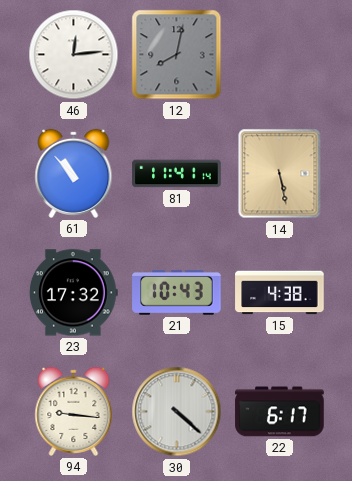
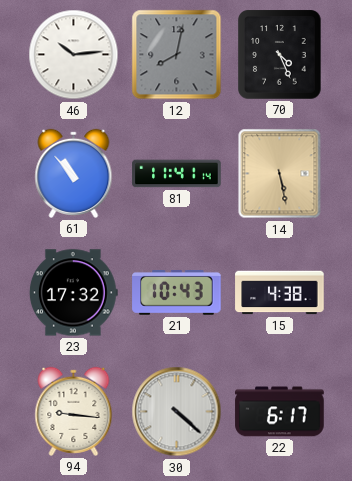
46: 12:14 -> 10:14
70: none -> 4:26
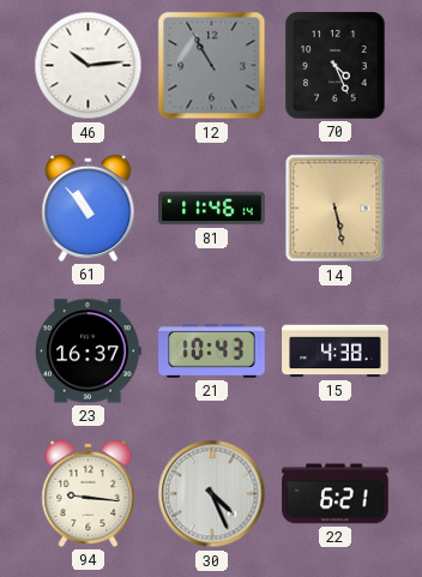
12: 8:02 -> 10:55
81: 11:41 -> 11:46
23: 17:32 -> 16:37
30: 4:22 -> 4:26
22: 6:17 -> 6:21
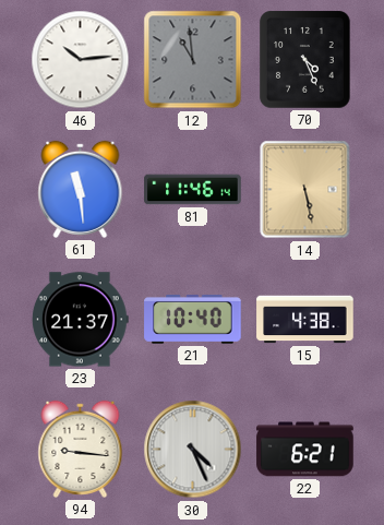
12: 10:55 -> 10:59
61: 10:53 -> 11:29
23: 16:37 -> 21:37
21: 10:43 -> 10:40
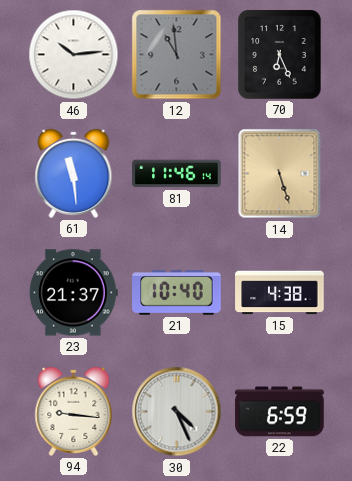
70: 4:26 -> 6:26
14: 5:28 -> 5:27
22: 6:21 -> 6:59
